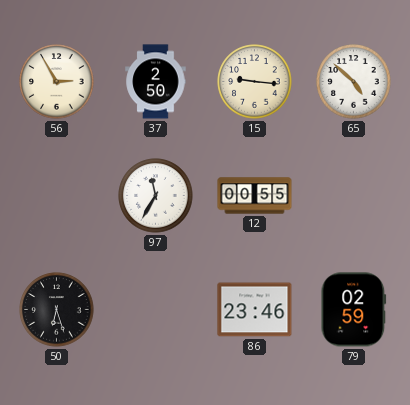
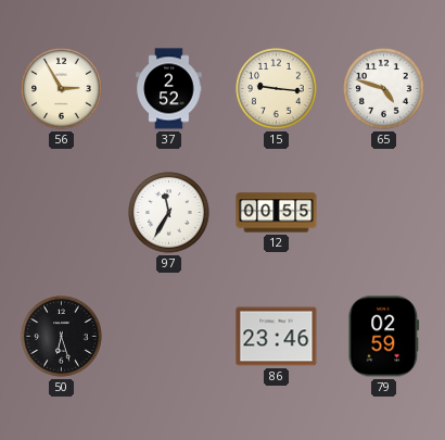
37: 2:50 -> 2:52
65: 4:52 -> 4:48
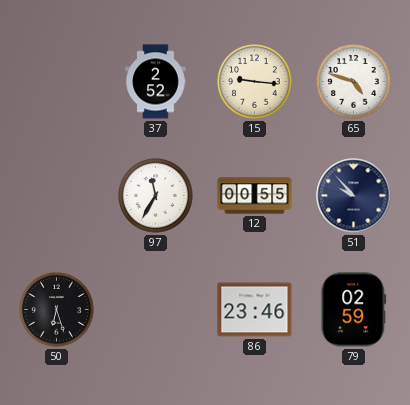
56: 2:55 -> none
51: none -> 9:53
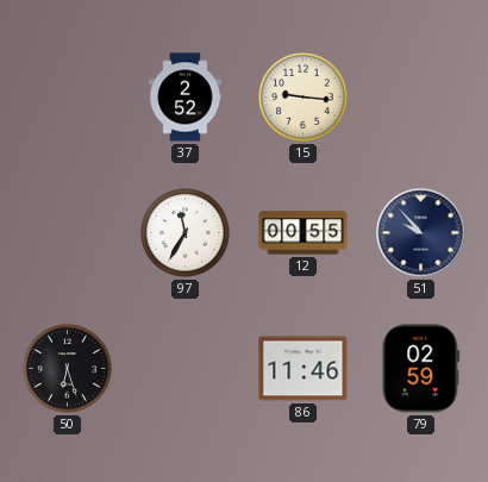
65: 4:48 -> none
86: 23:46 -> 11:46
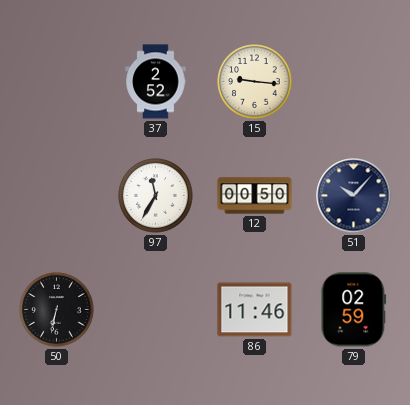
12: 00:55 -> 00:50
51: 9:53 -> 10:07
50: 6:27 -> 6:32
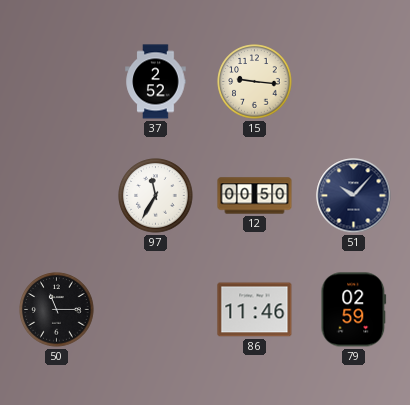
50: 6:32 -> 11:15
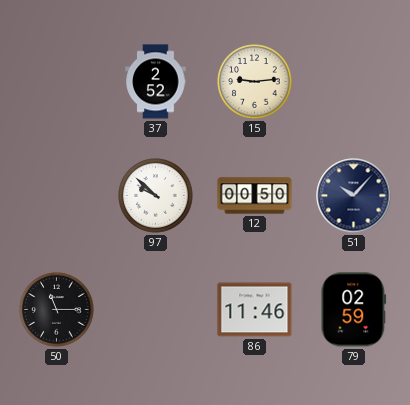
15: 9:16 -> 9:14
97: 11:35 -> 9:52
